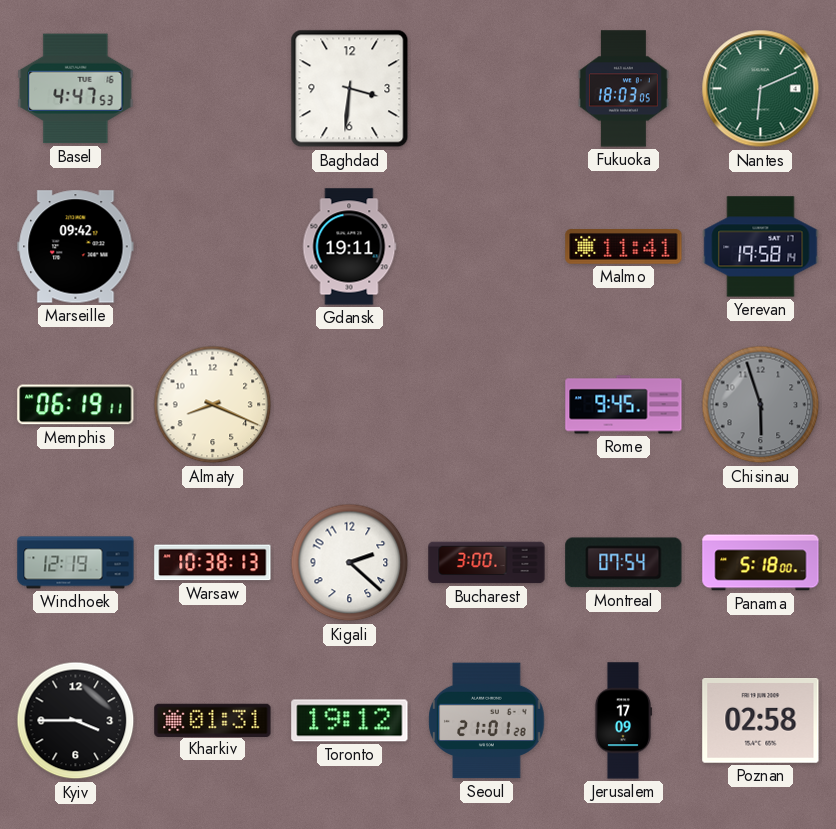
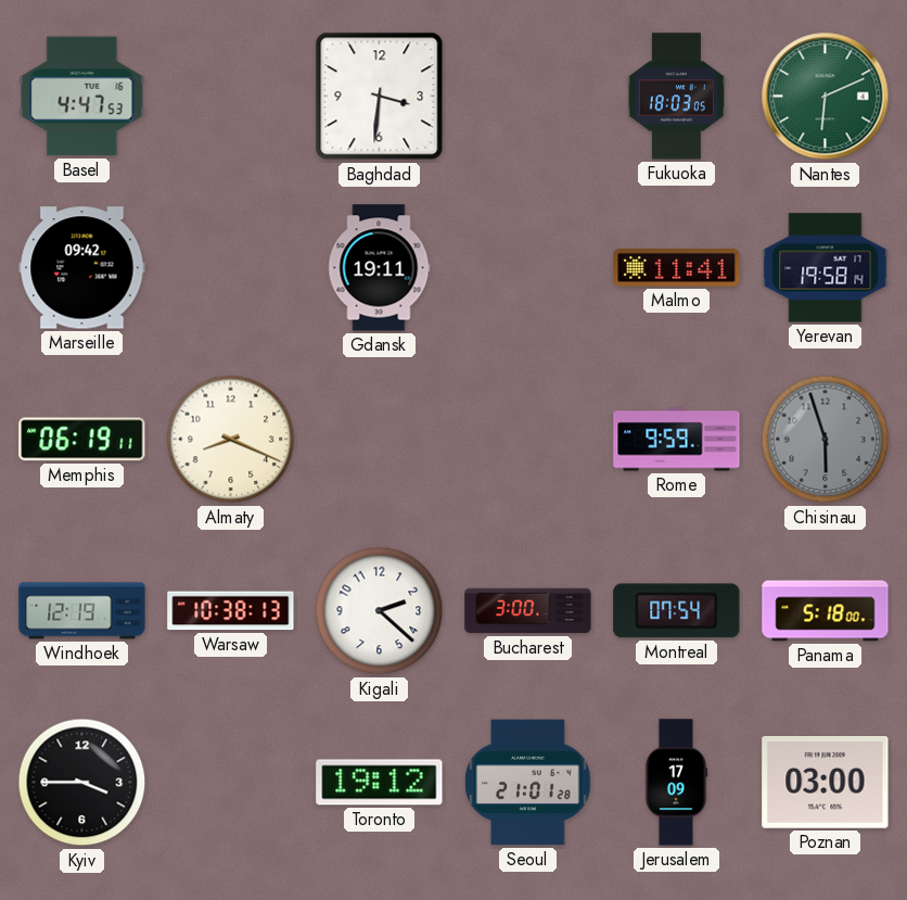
Rome: 9:45 -> 9:59
Kharkiv: 01:31 -> none
Poznan: 02:58 -> 03:00
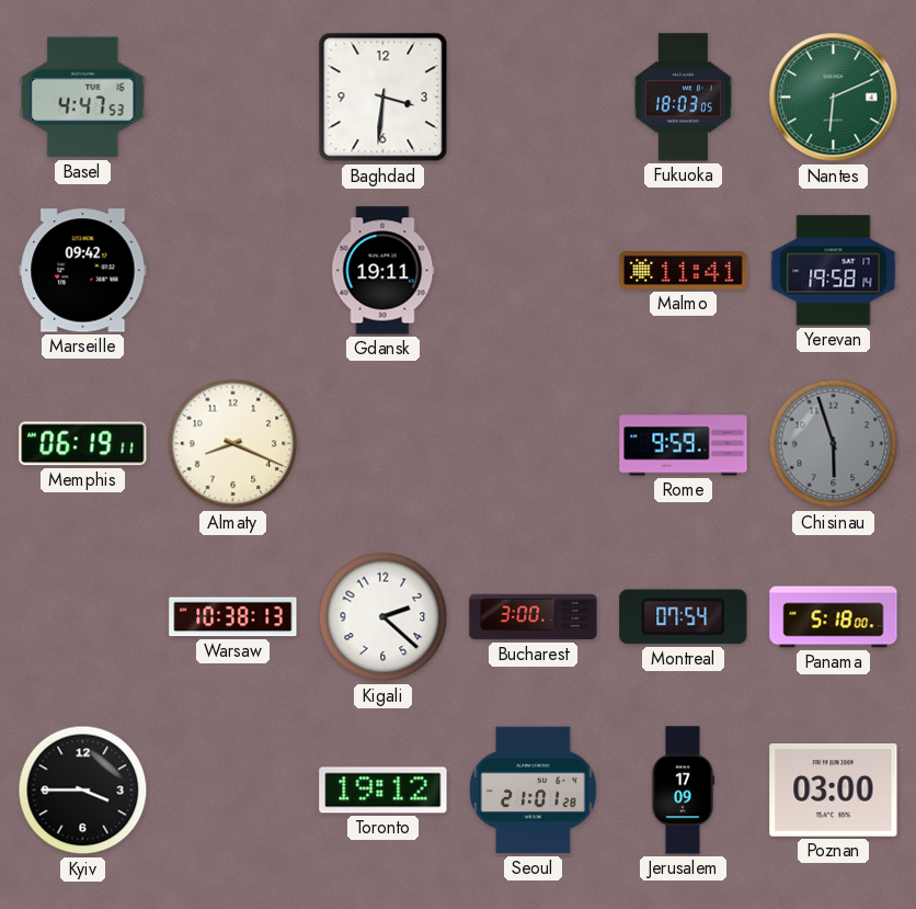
Windhoek: 12:19 -> none
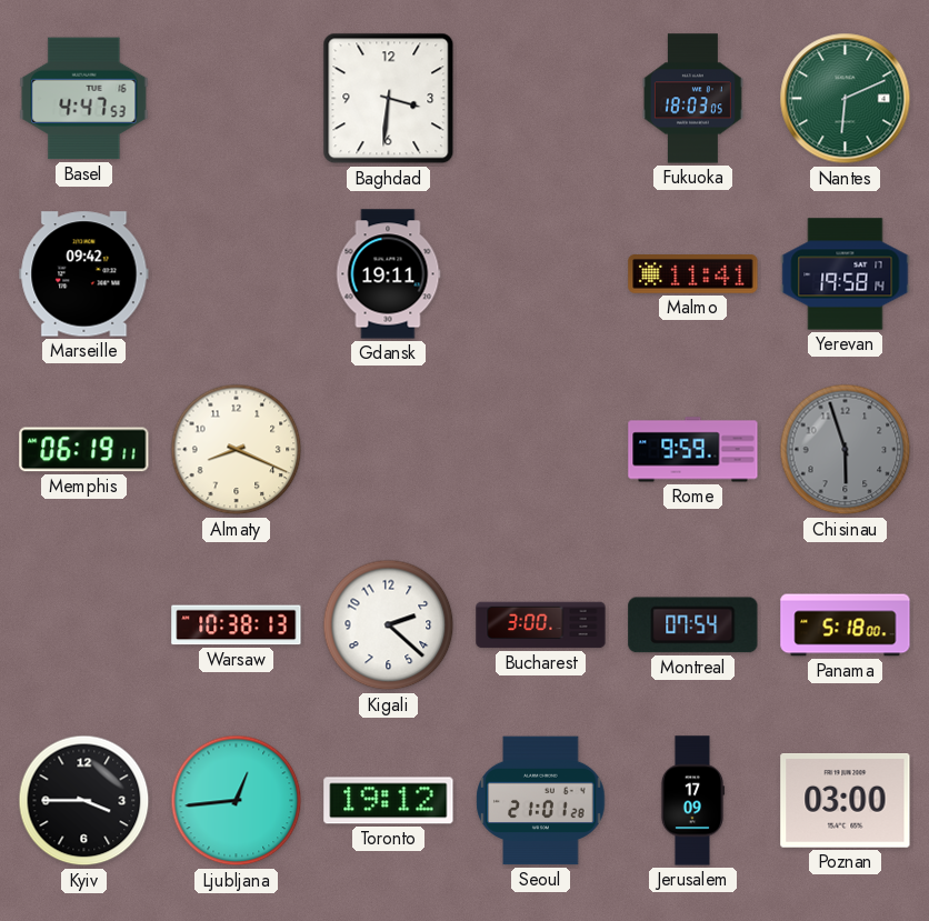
Ljubljana: none -> 12:44
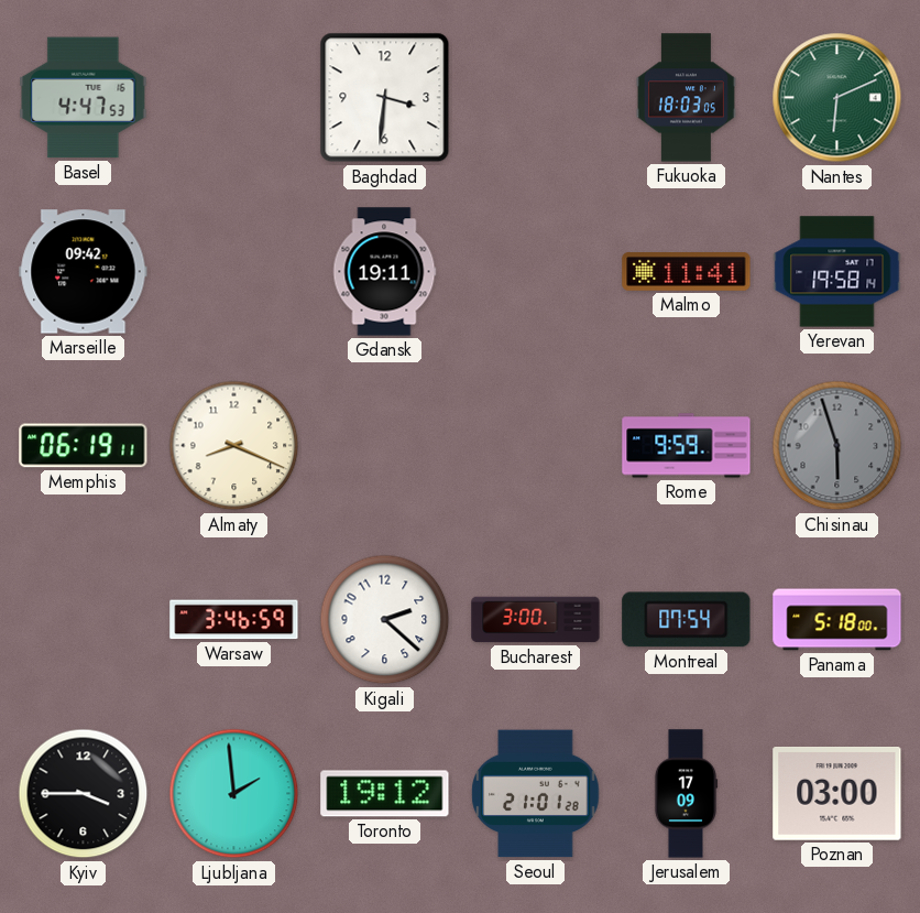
Warsaw: 10:38 -> 3:46
Ljubljana: 12:44 -> 1:59
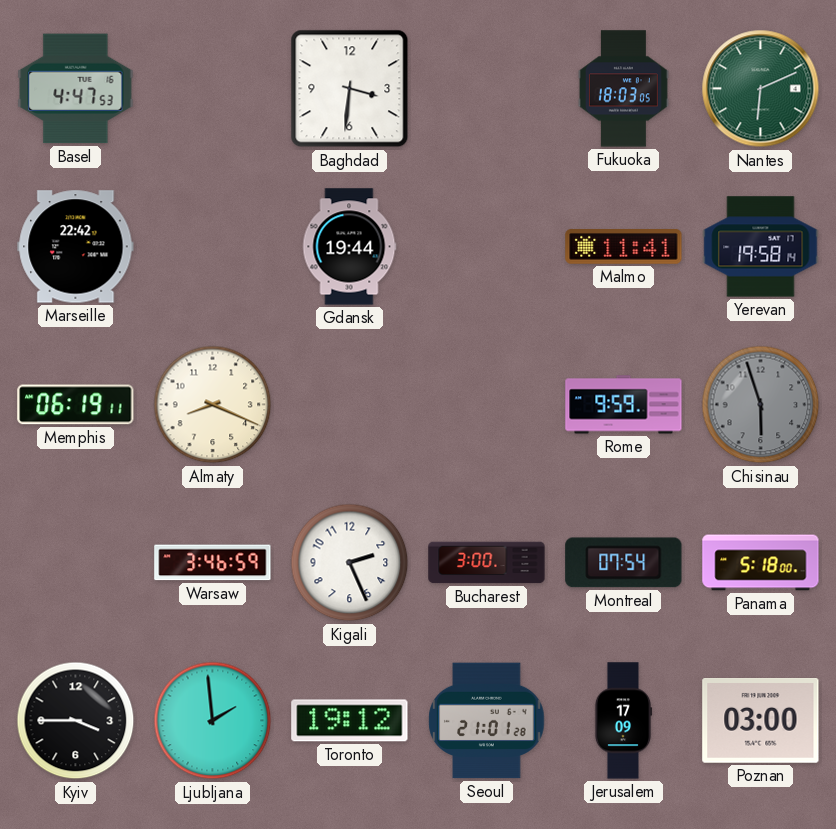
Marseille: 09:42 -> 22:42
Gdansk: 19:11 -> 19:44
Kigali: 2:22 -> 2:26
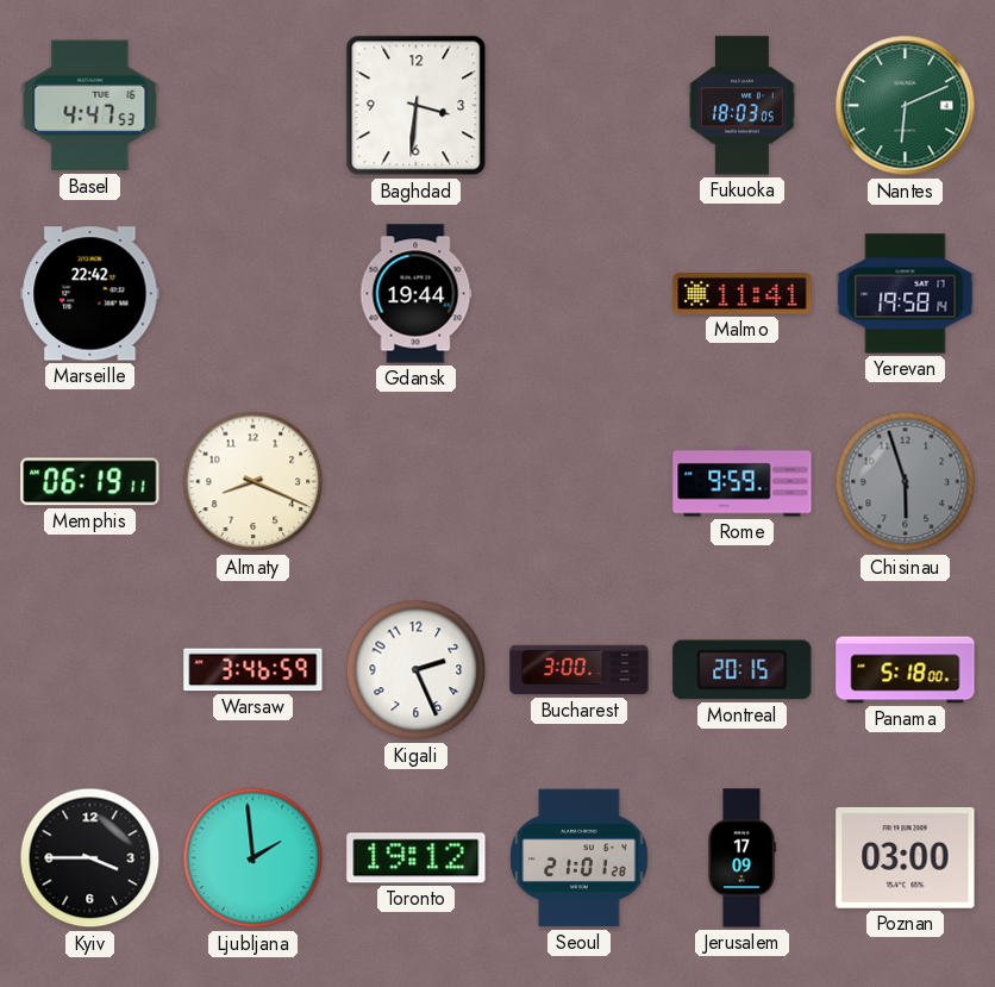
Montreal: 07:54 -> 20:15
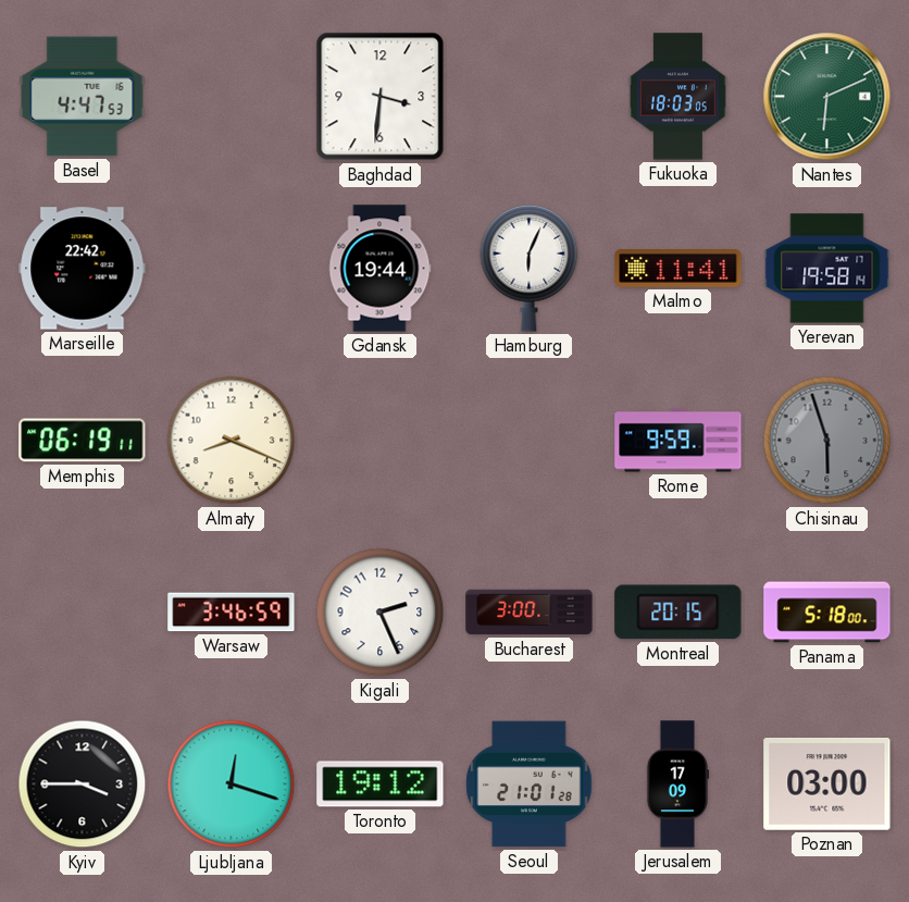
Hamburg: none -> 6:04
Ljubljana: 1:59 -> 12:18
